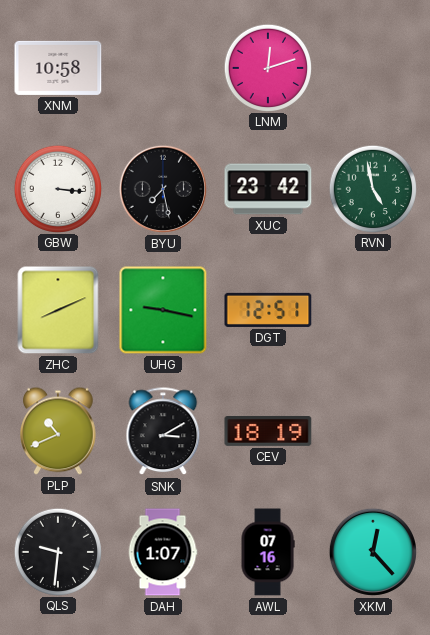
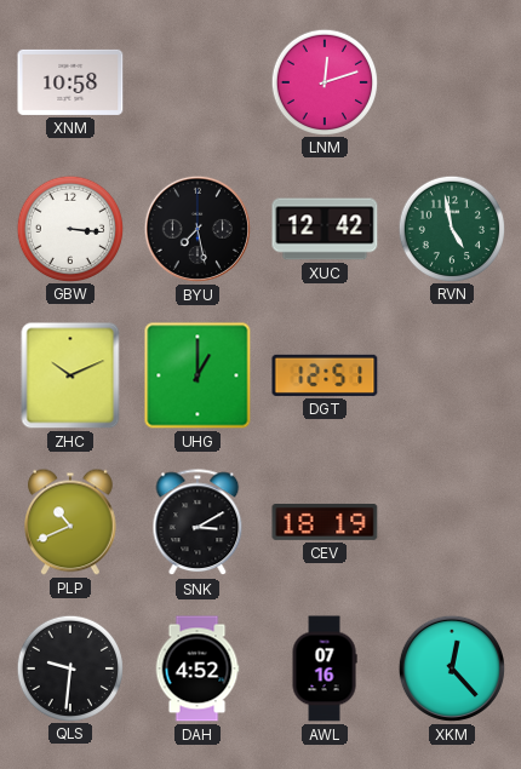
XUC: 23:42 -> 12:42
ZHC: 8:11 -> 10:11
UHG: 9:17 -> 1:00
DAH: 1:07 -> 4:52
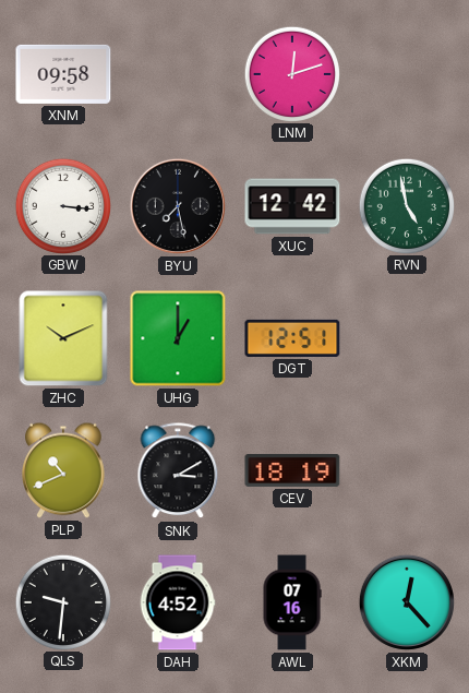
XNM: 10:58 -> 09:58
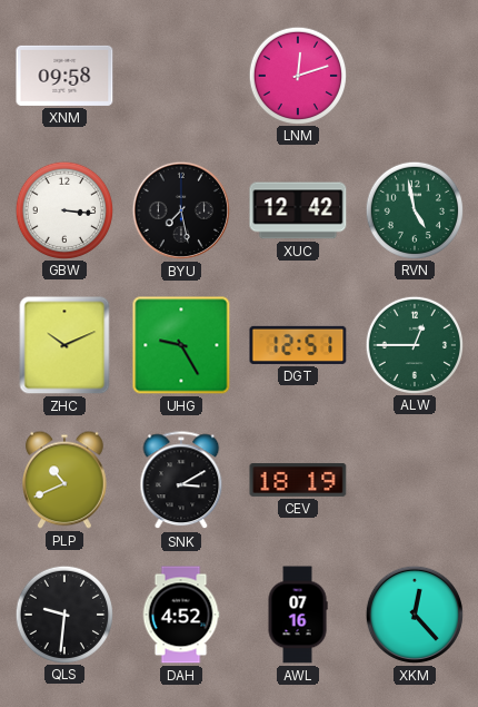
UHG: 1:00 -> 9:25
ALW: none -> 12:45
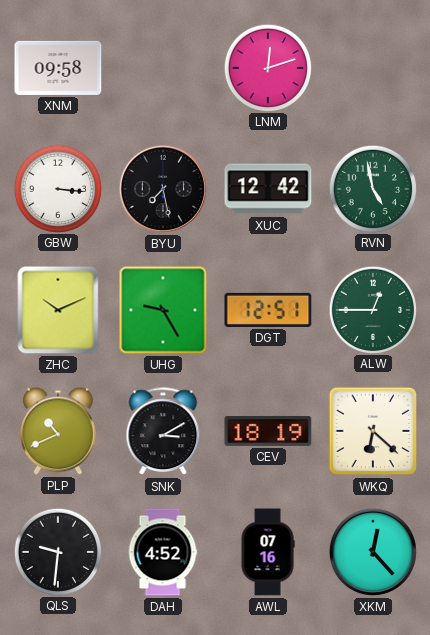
WKQ: none -> 6:22
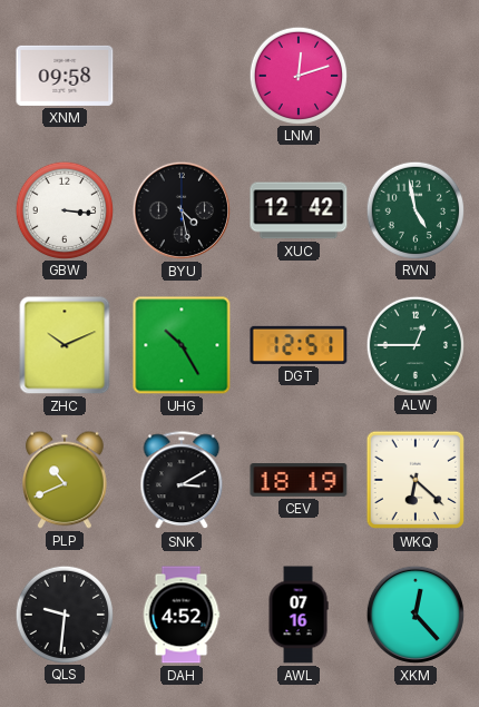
BYU: 7:28 -> 4:28
UHG: 9:25 -> 10:25
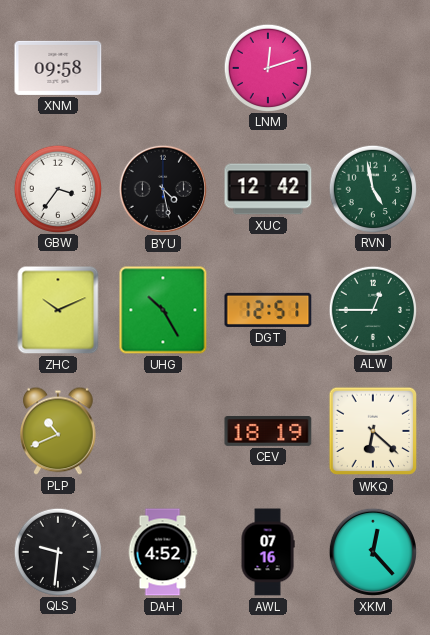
GBW: 3:16 -> 3:36
SNK: 3:10 -> none
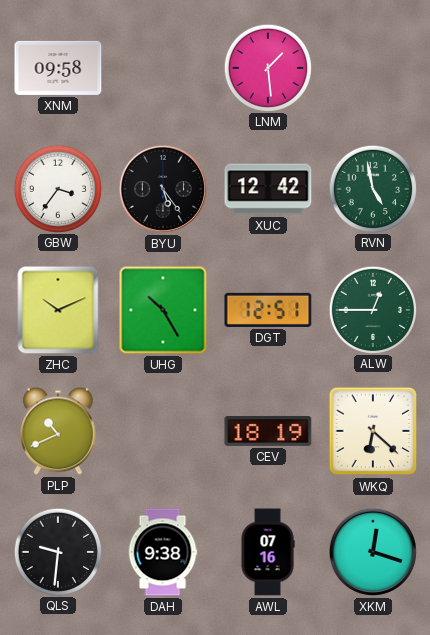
LNM: 12:12 -> 1:29
BYU: 4:28 -> 5:24
DAH: 4:52 -> 9:38
XKM: 12:23 -> 12:18
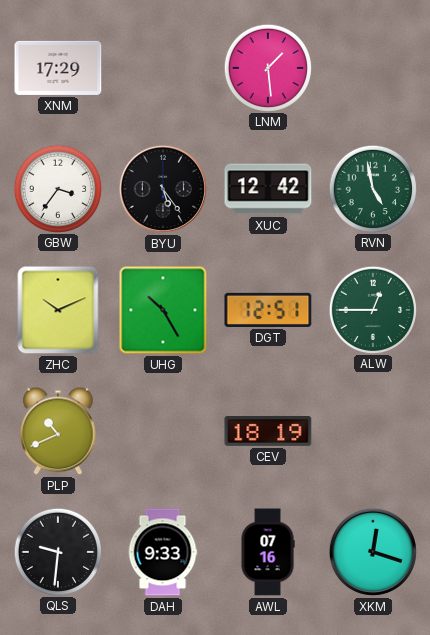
XNM: 09:58 -> 17:29
WKQ: 6:22 -> none
DAH: 9:38 -> 9:33
